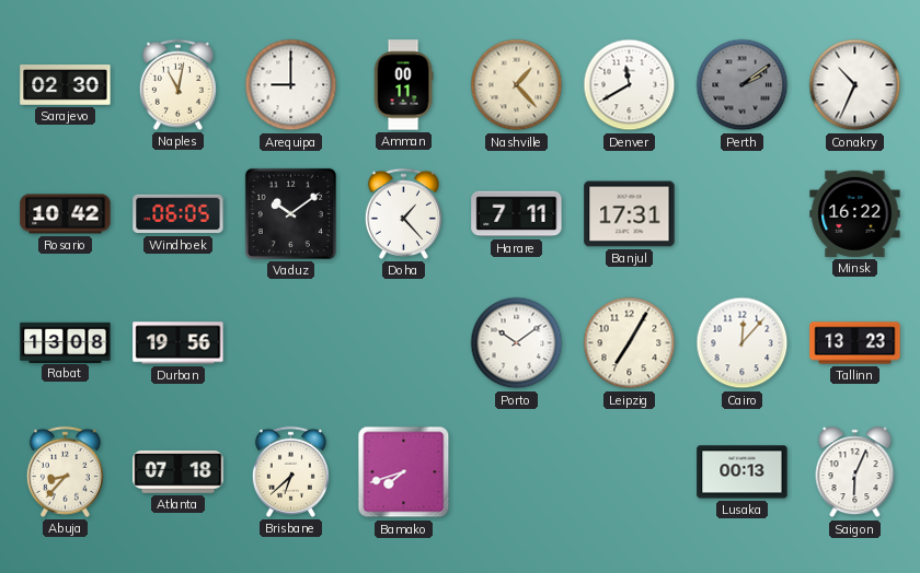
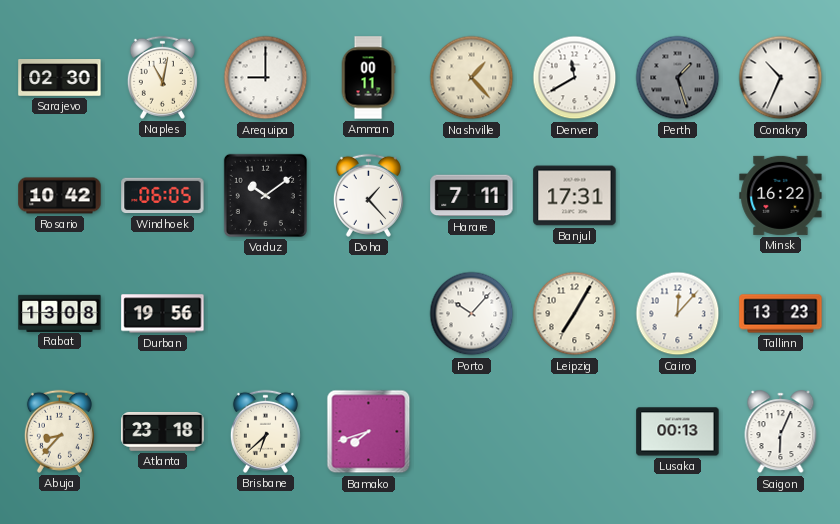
Perth: 2:09 -> 1:27
Porto: 10:09 -> 10:07
Atlanta: 07:18 -> 23:18
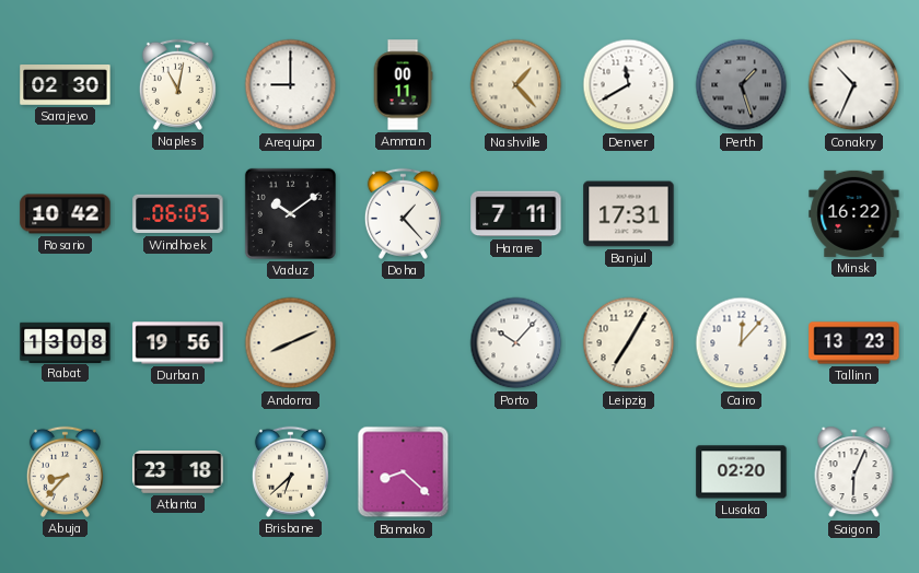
Andorra: none -> 8:11
Bamako: 7:42 -> 8:22
Lusaka: 00:13 -> 02:20
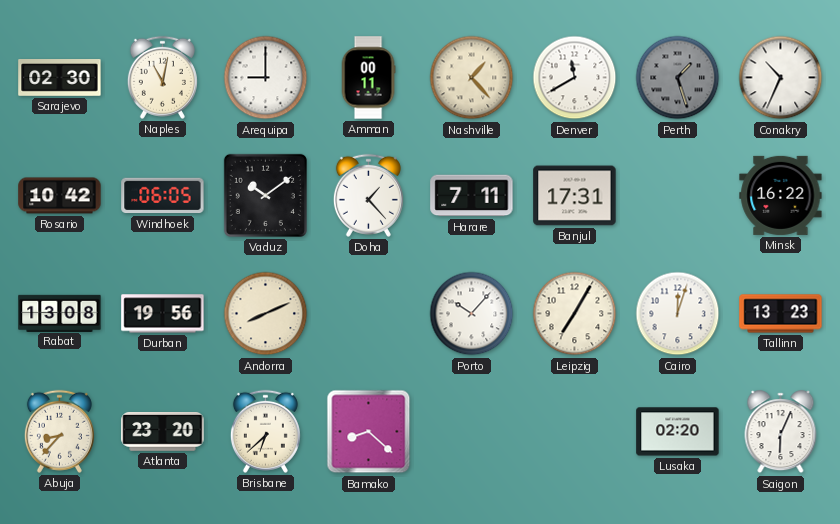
Cairo: 12:07 -> 12:03
Atlanta: 23:18 -> 23:20
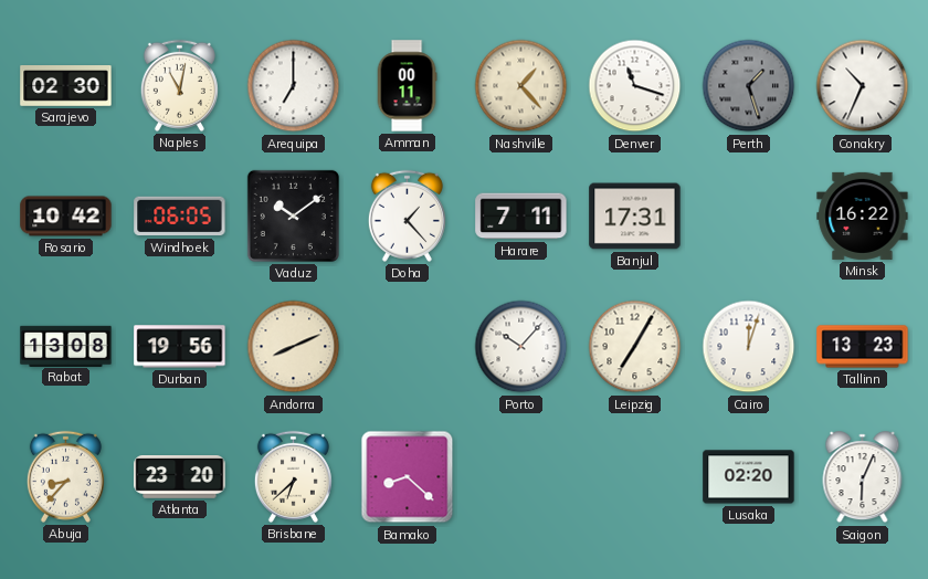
Arequipa: 9:00 -> 7:00
Denver: 11:40 -> 11:18
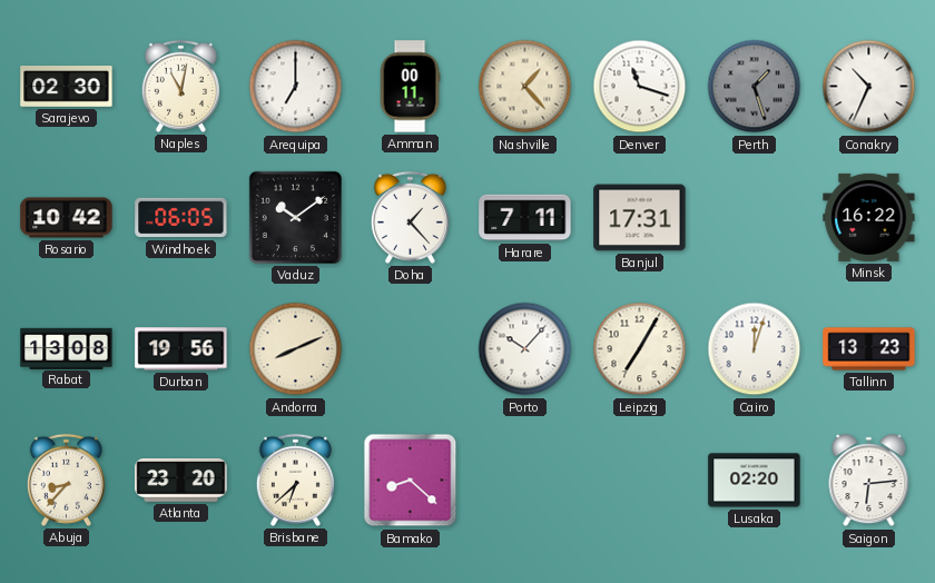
Saigon: 6:04 -> 6:14
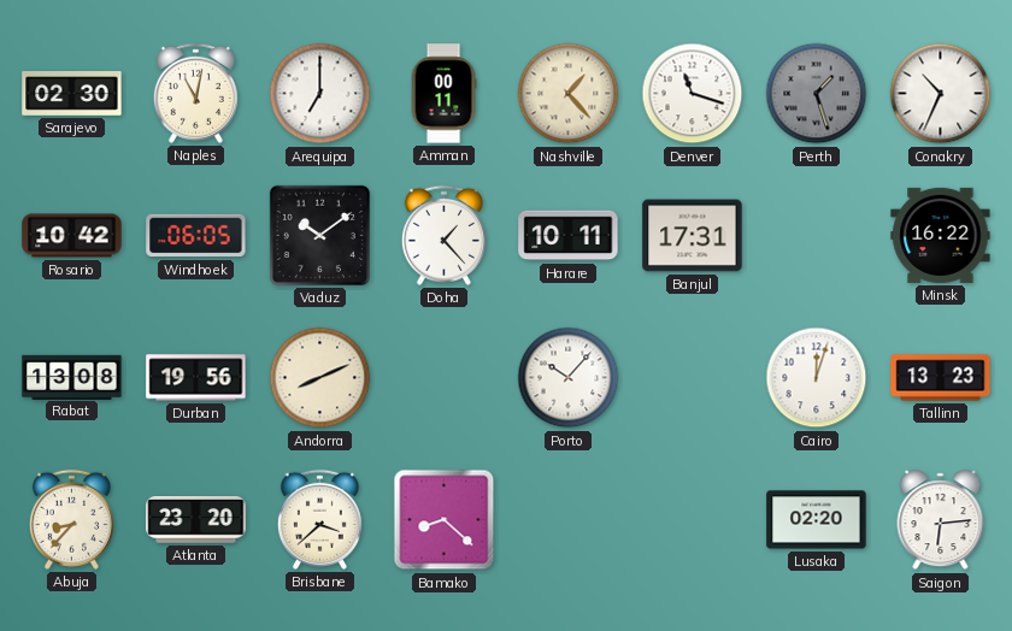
Harare: 7:11 -> 10:11
Leipzig: 7:05 -> none
Brisbane: 6:38 -> 3:38
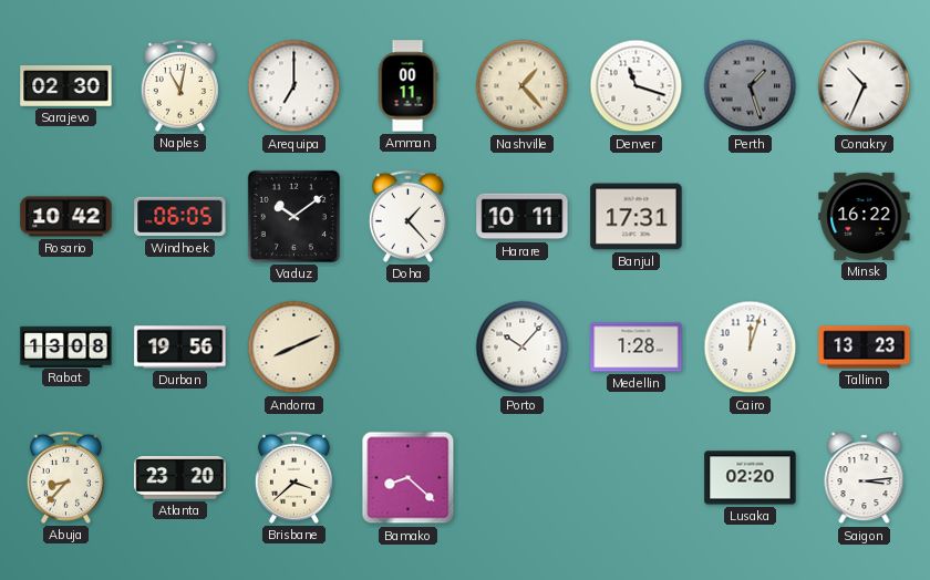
Medellin: none -> 1:28
Saigon: 6:14 -> 3:14
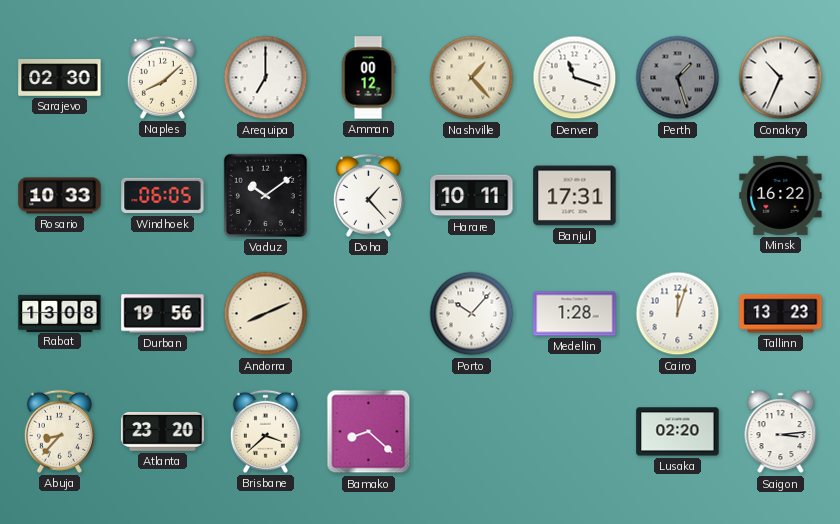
Naples: 11:02 -> 8:08
Amman: 00:11 -> 00:12
Rosario: 10:42 -> 10:33
